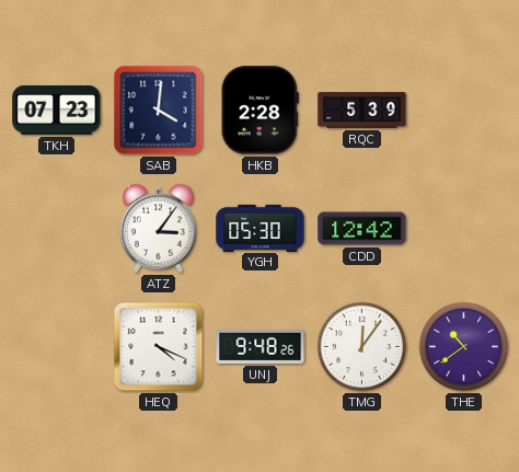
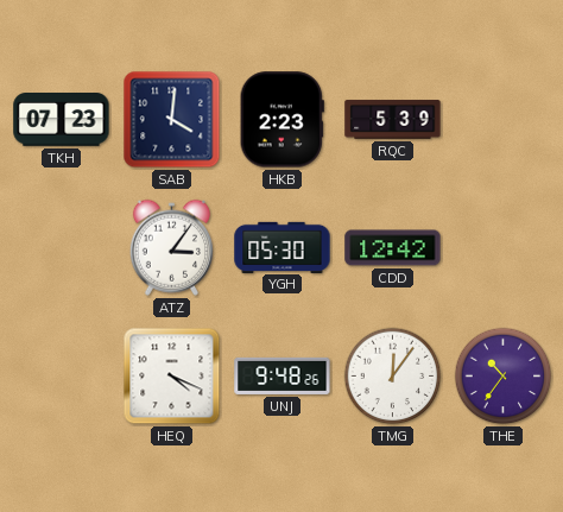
HKB: 2:28 -> 2:23
THE: 10:39 -> 10:36
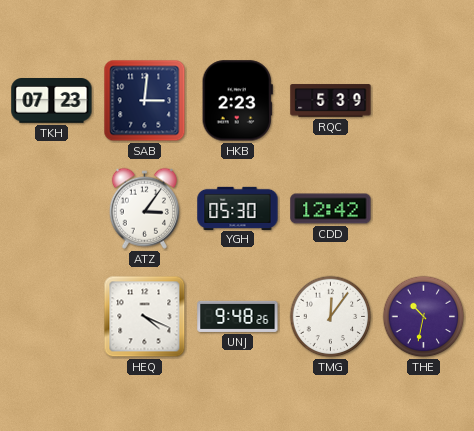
SAB: 4:01 -> 3:01
THE: 10:36 -> 10:32
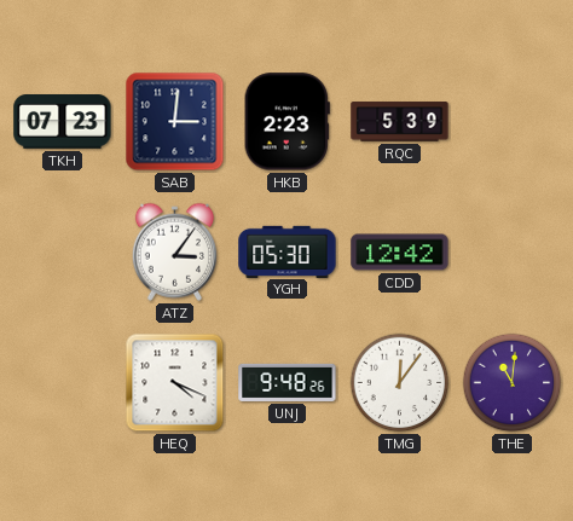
THE: 10:32 -> 11:01
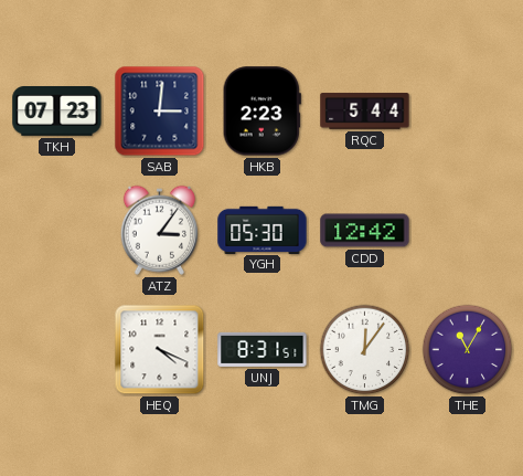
RQC: 5:39 -> 5:44
UNJ: 9:48 -> 8:31
THE: 11:01 -> 11:05
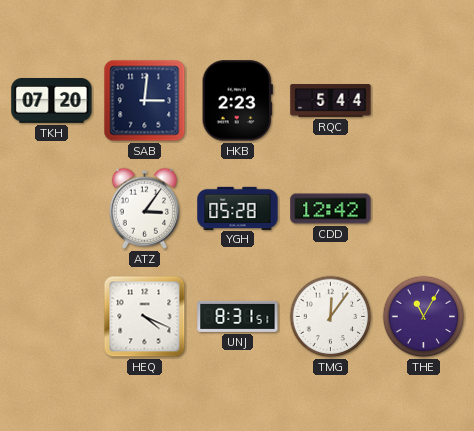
TKH: 07:23 -> 07:20
YGH: 05:30 -> 05:28
